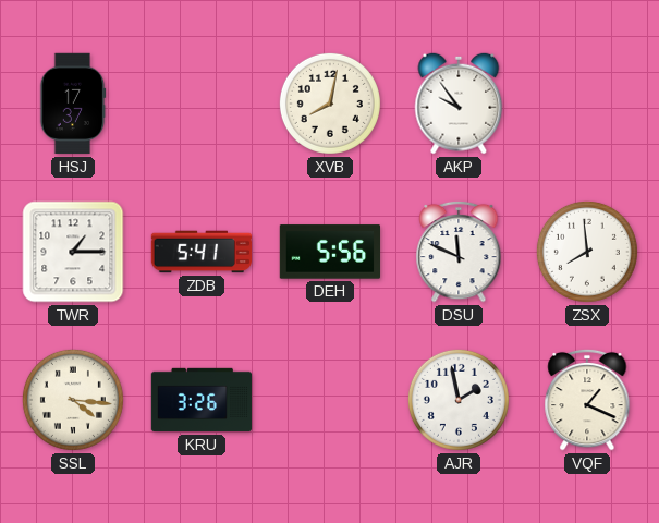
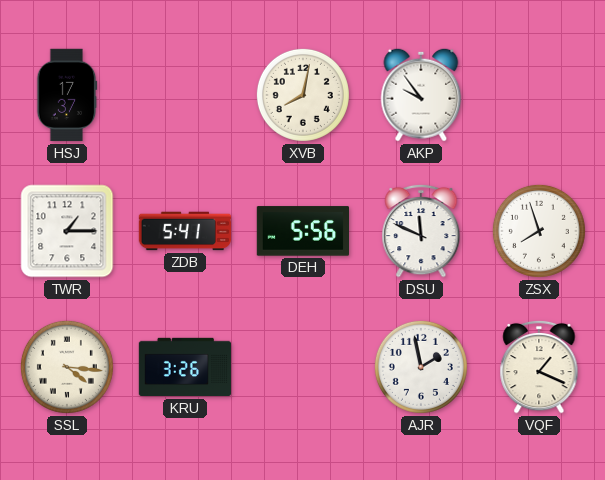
ZSX: 7:59 -> 7:57
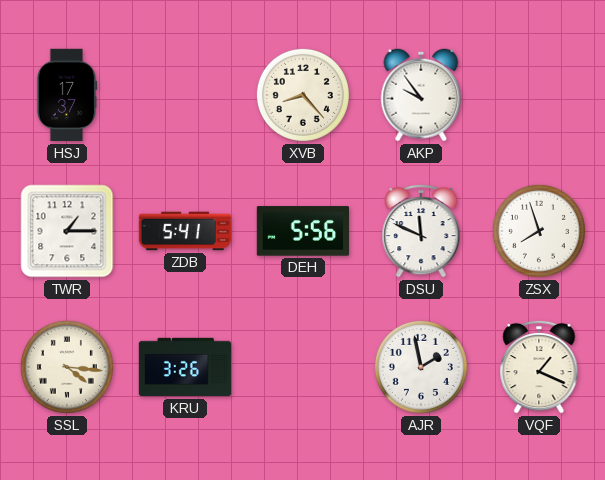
XVB: 8:02 -> 8:23
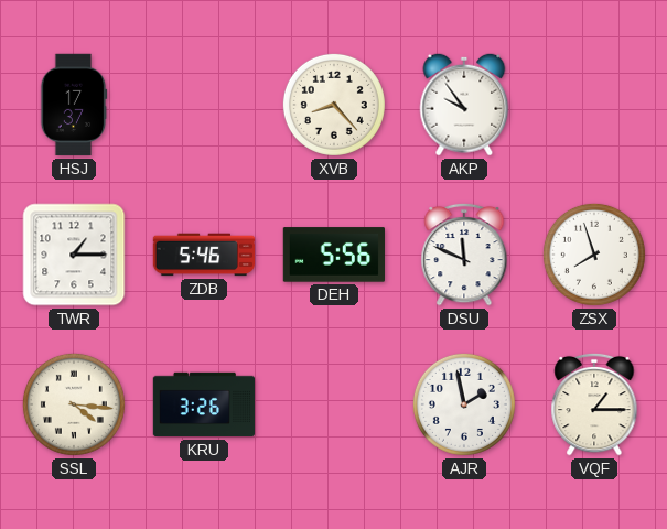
ZDB: 5:41 -> 5:46
VQF: 1:19 -> 1:15
